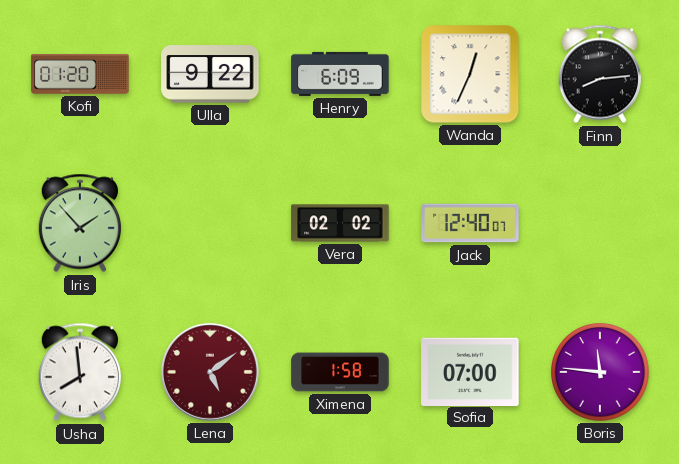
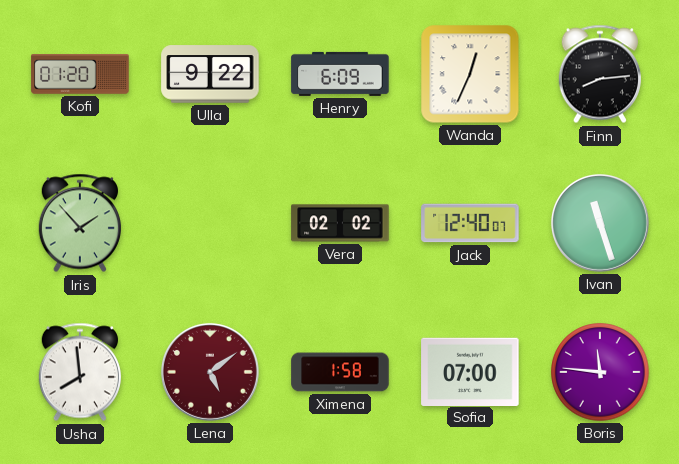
Ivan: none -> 11:27
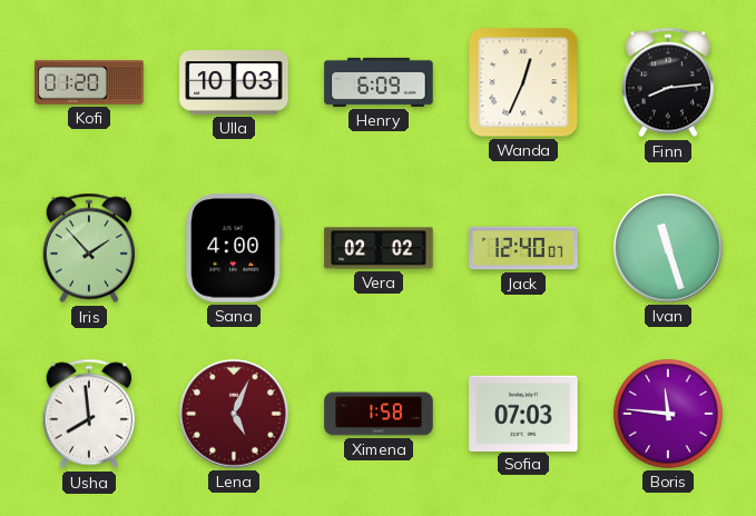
Ulla: 9:22 -> 10:03
Sana: none -> 4:00
Lena: 5:09 -> 5:04
Sofia: 07:00 -> 07:03
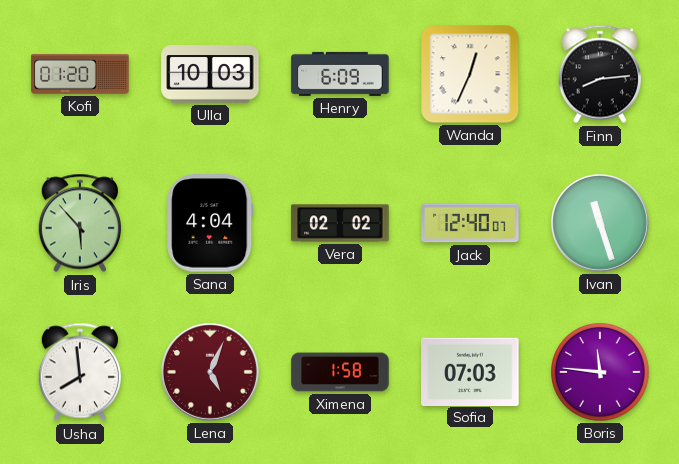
Iris: 1:53 -> 5:53
Sana: 4:00 -> 4:04
